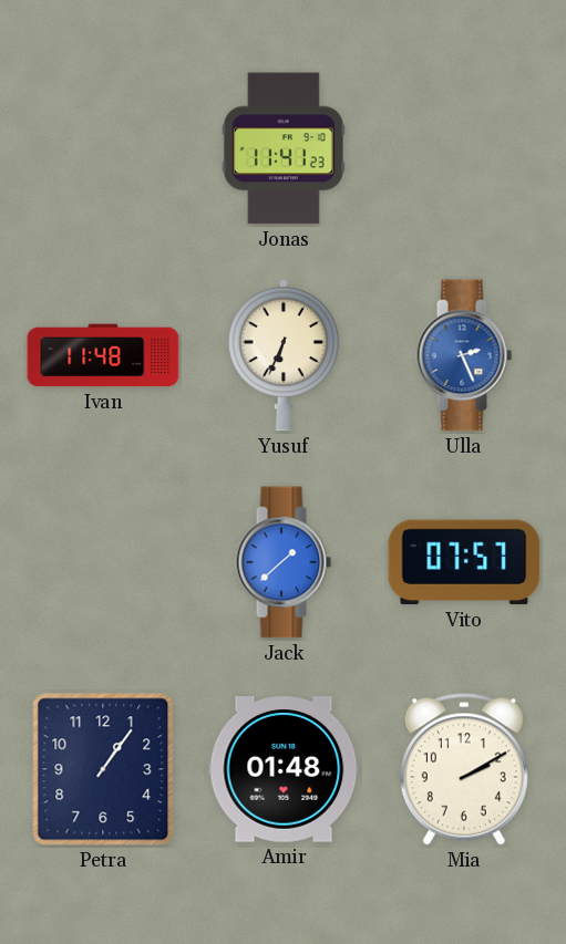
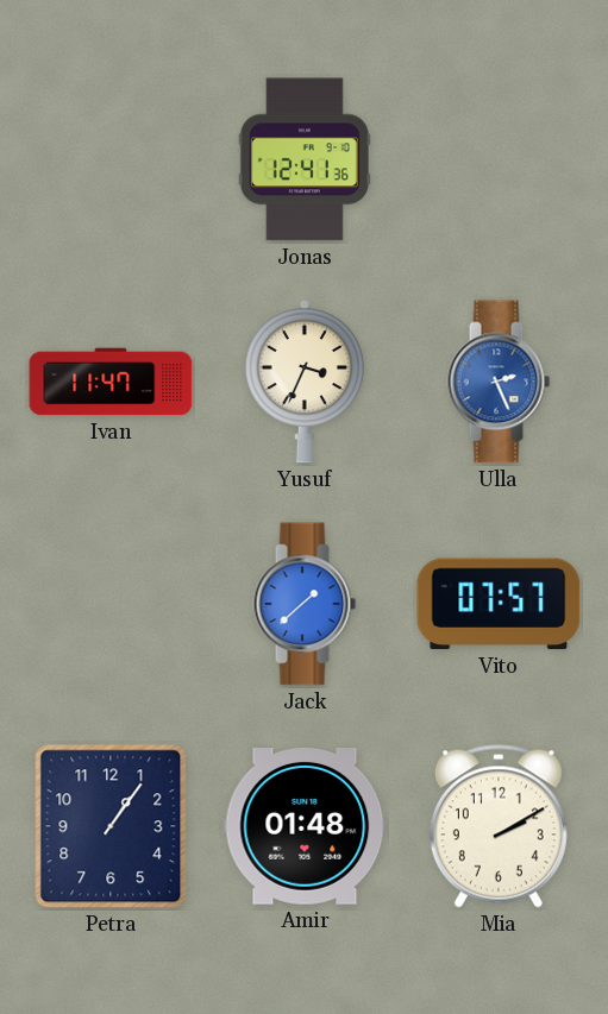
Jonas: 11:41 -> 12:41
Ivan: 11:48 -> 11:47
Yusuf: 6:34 -> 3:34
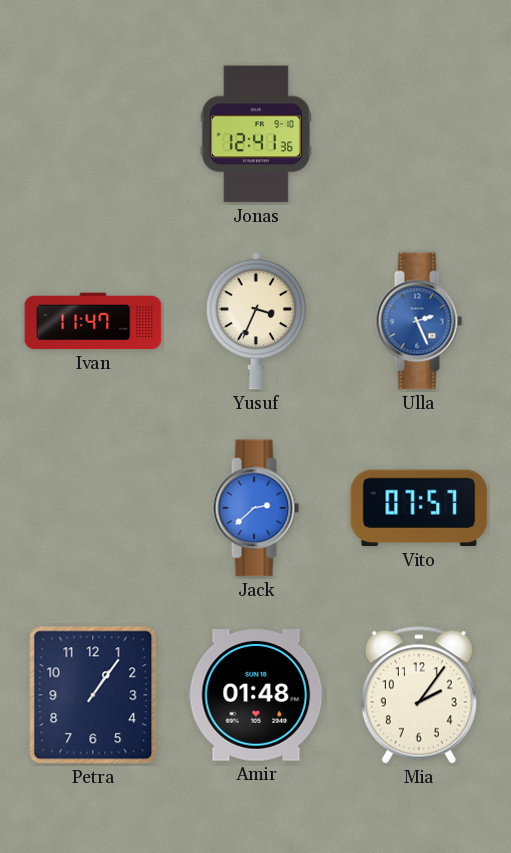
Jack: 1:38 -> 2:38
Mia: 2:10 -> 2:06
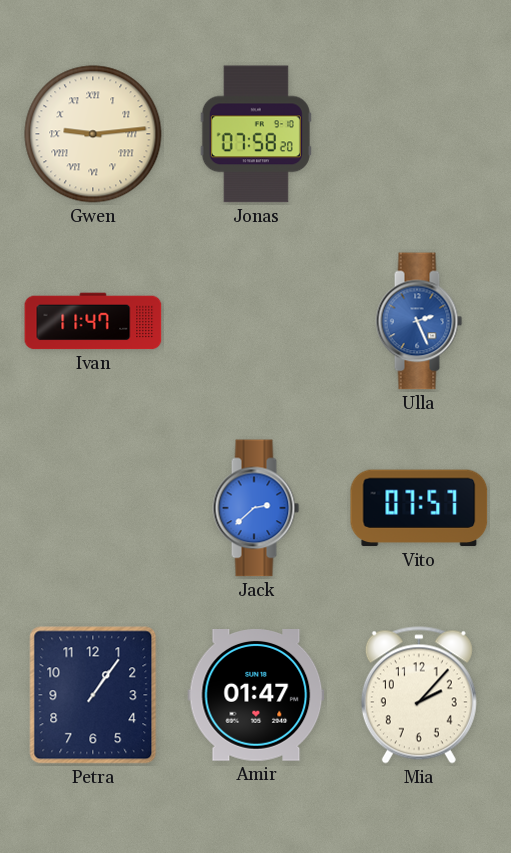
Gwen: none -> 9:14
Jonas: 12:41 -> 07:58
Yusuf: 3:34 -> none
Amir: 01:48 -> 01:47
Mia: 2:06 -> 2:07
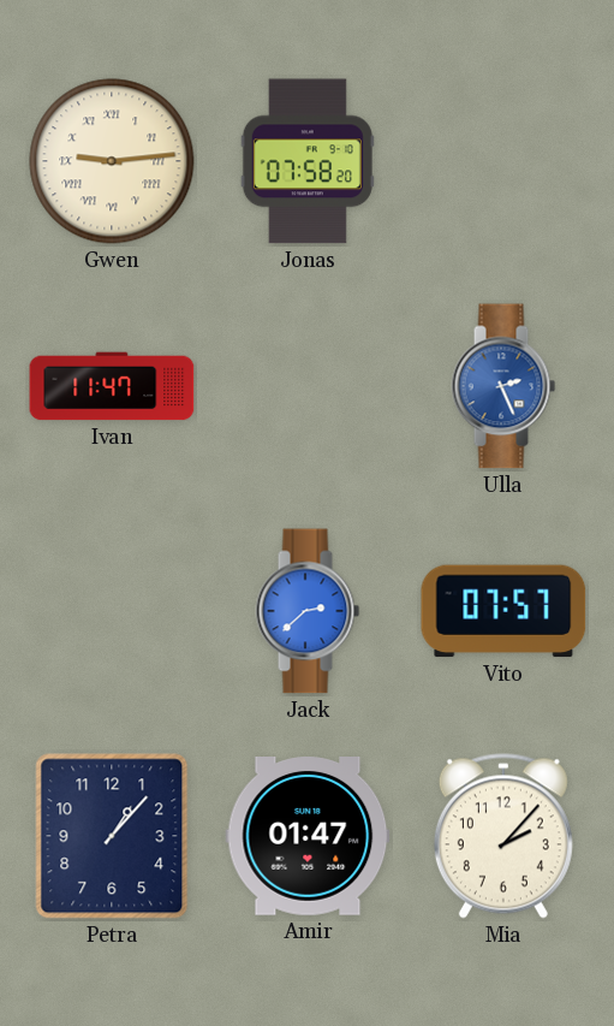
Petra: 1:06 -> 1:07
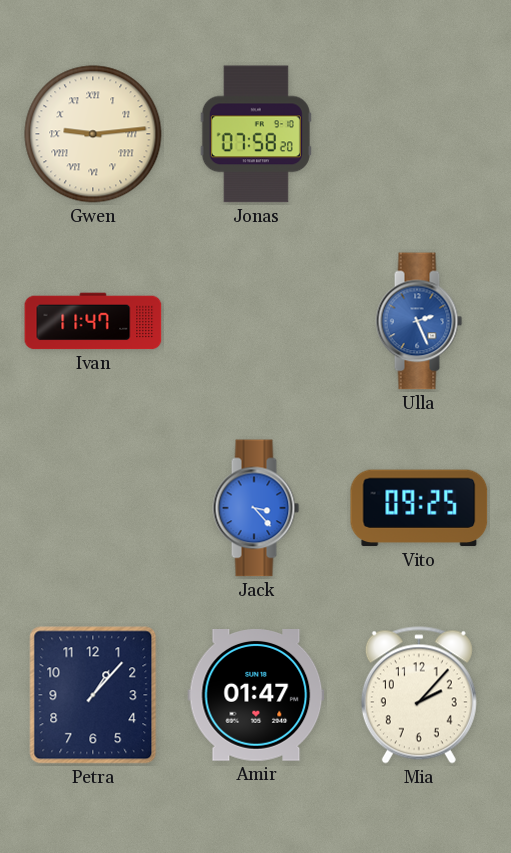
Jack: 2:38 -> 3:23
Vito: 07:57 -> 09:25
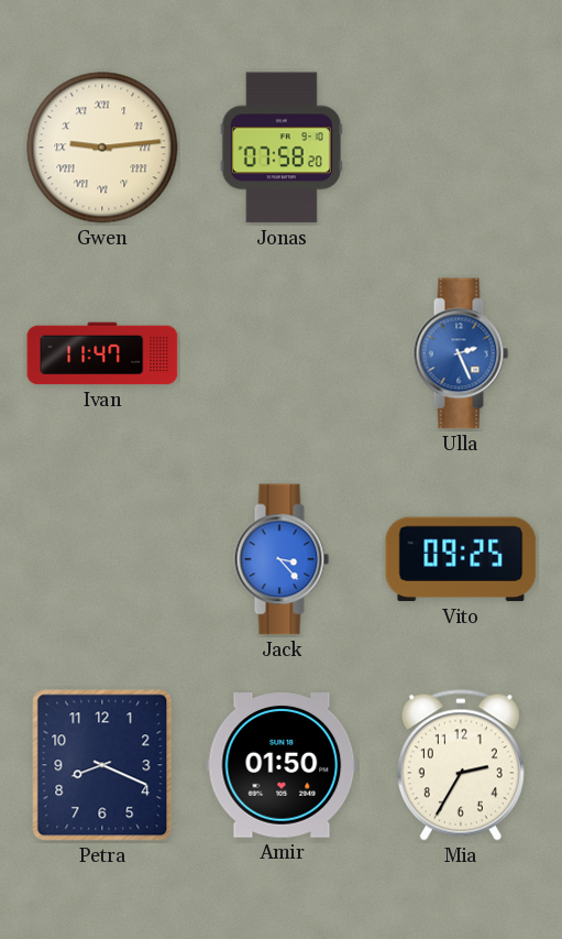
Petra: 1:07 -> 8:19
Amir: 01:47 -> 01:50
Mia: 2:07 -> 2:35
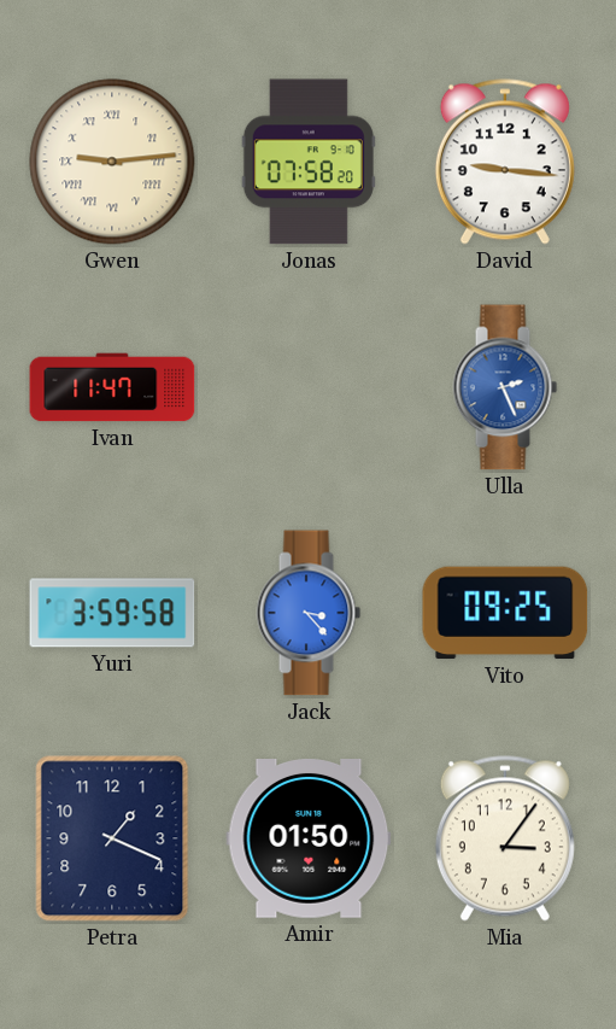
David: none -> 9:16
Yuri: none -> 3:59
Petra: 8:19 -> 1:19
Mia: 2:35 -> 3:06
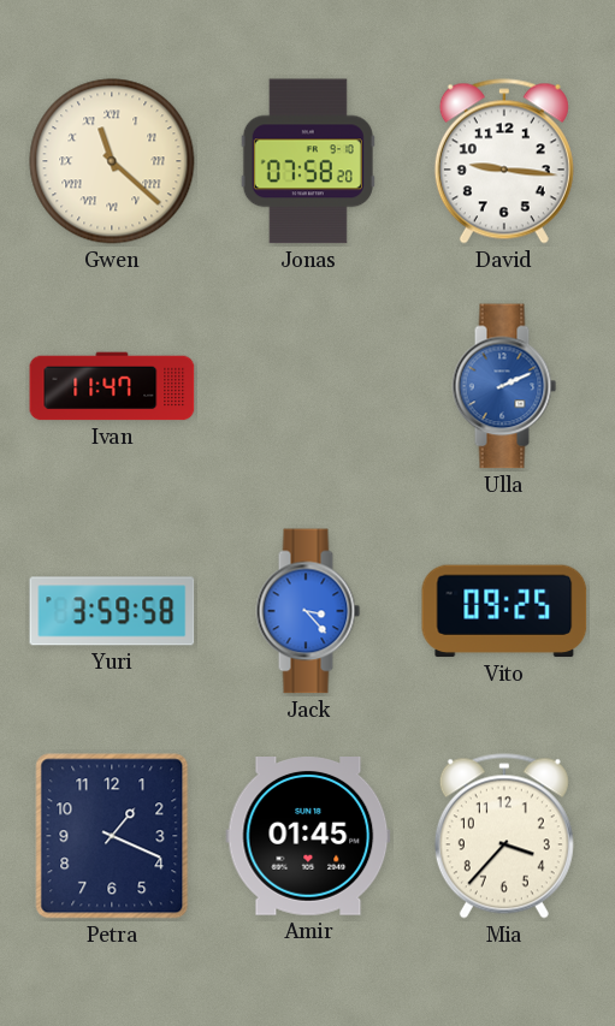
Gwen: 9:14 -> 11:22
Ulla: 2:26 -> 2:11
Amir: 01:50 -> 01:45
Mia: 3:06 -> 3:37
